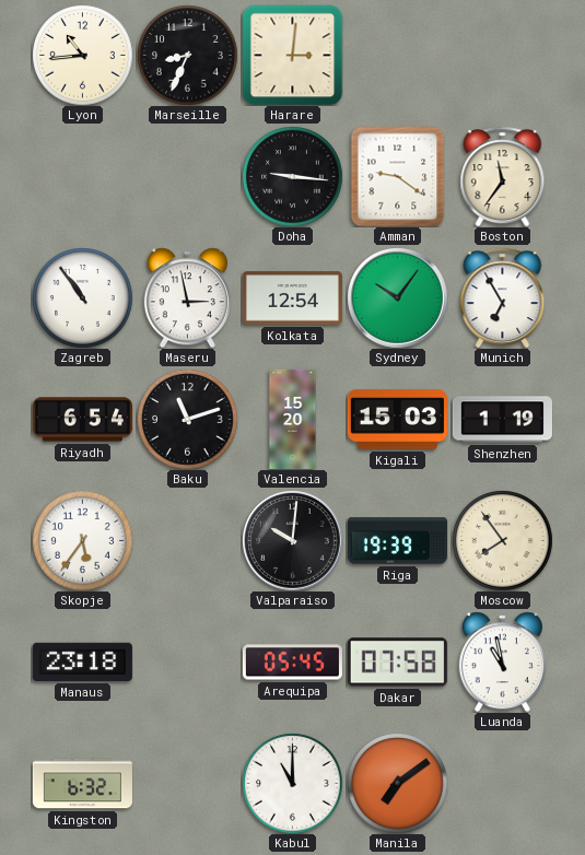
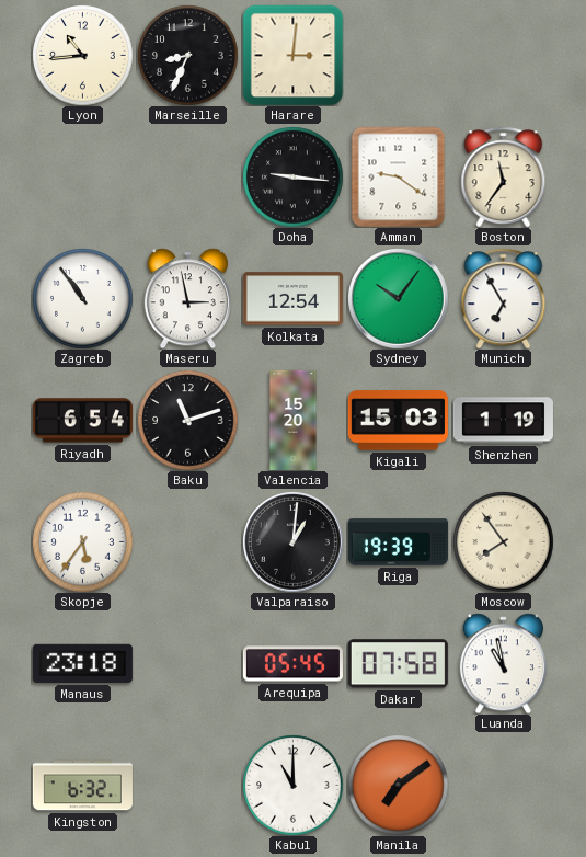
Valparaiso: 10:01 -> 1:01
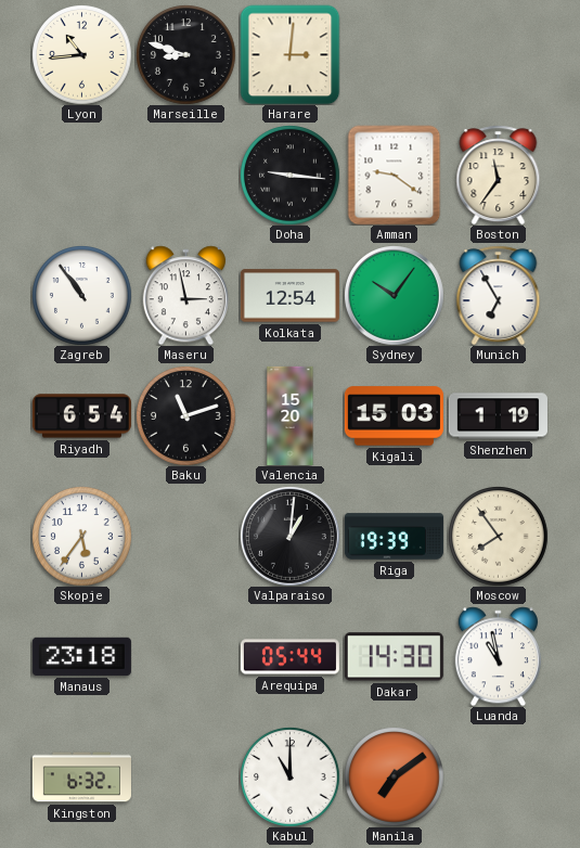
Marseille: 8:34 -> 8:48
Arequipa: 05:45 -> 05:44
Dakar: 07:58 -> 14:30
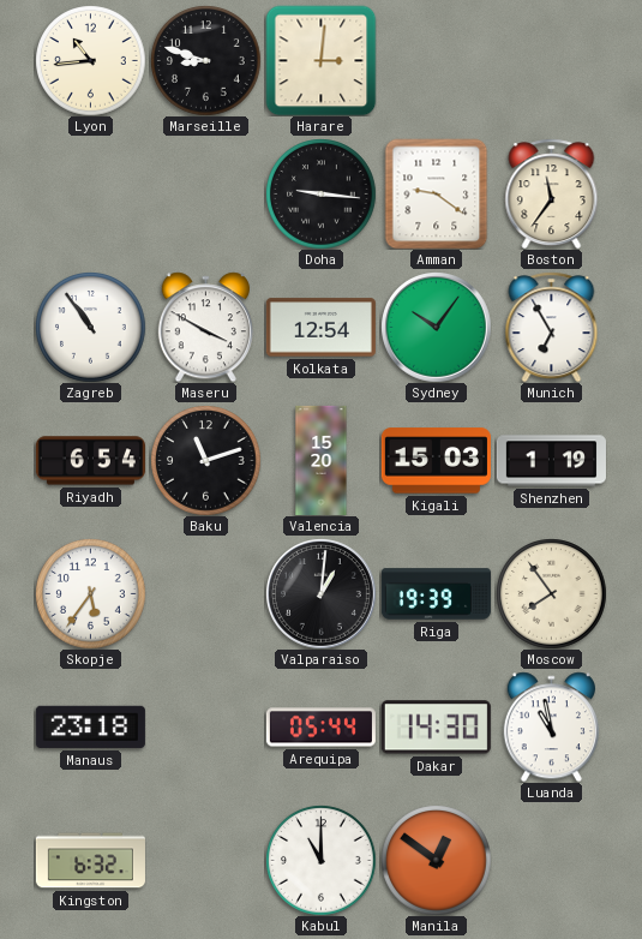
Maseru: 2:58 -> 3:50
Manila: 7:09 -> 12:51
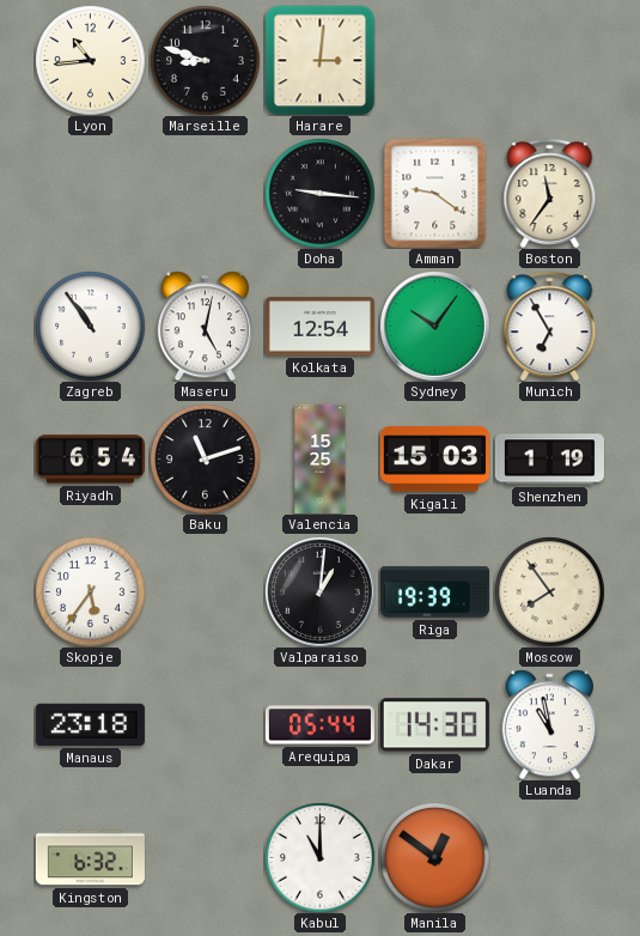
Maseru: 3:50 -> 5:02
Valencia: 15:20 -> 15:25
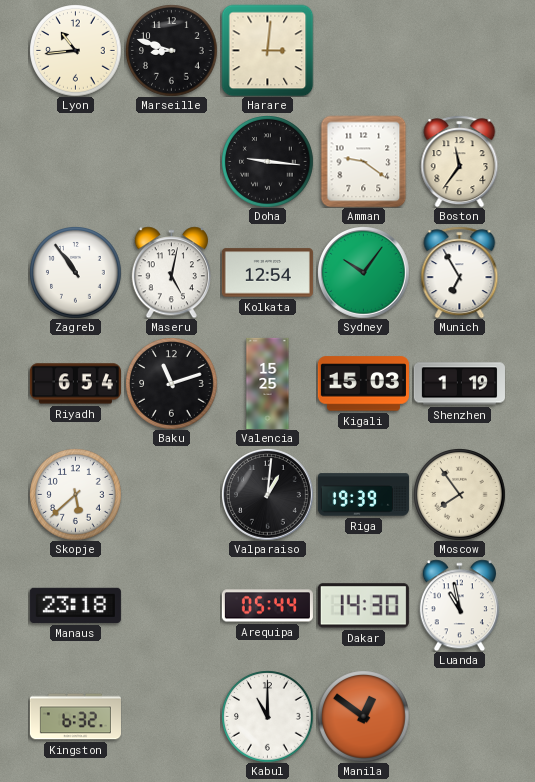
Skopje: 5:36 -> 5:38
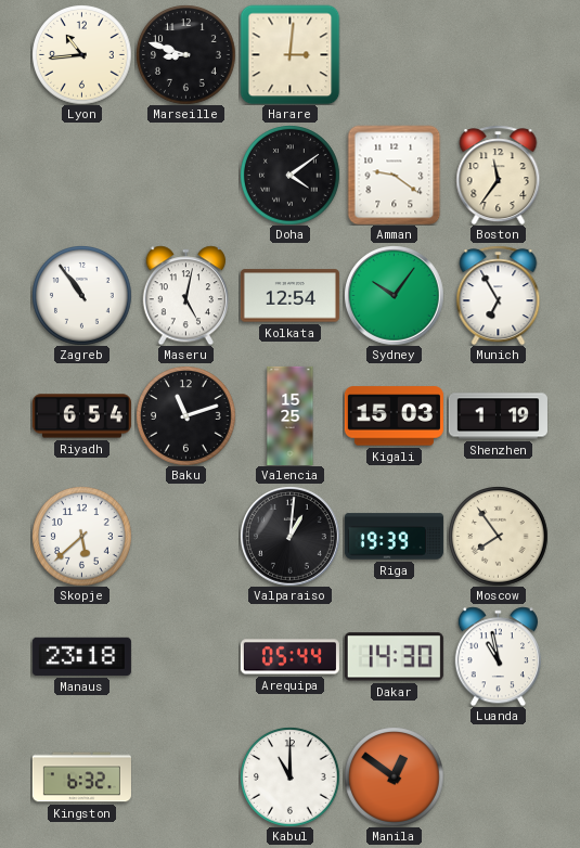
Doha: 9:16 -> 4:09
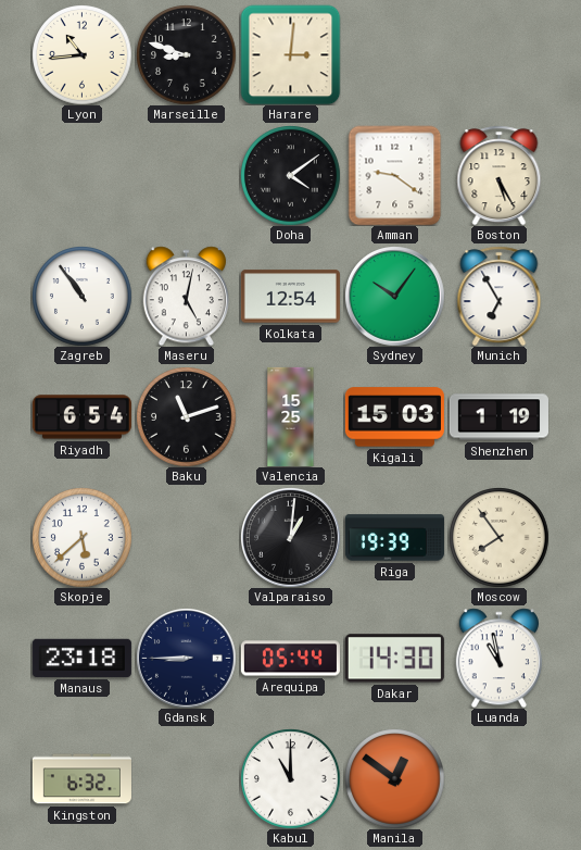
Boston: 11:36 -> 5:25
Gdansk: none -> 8:45
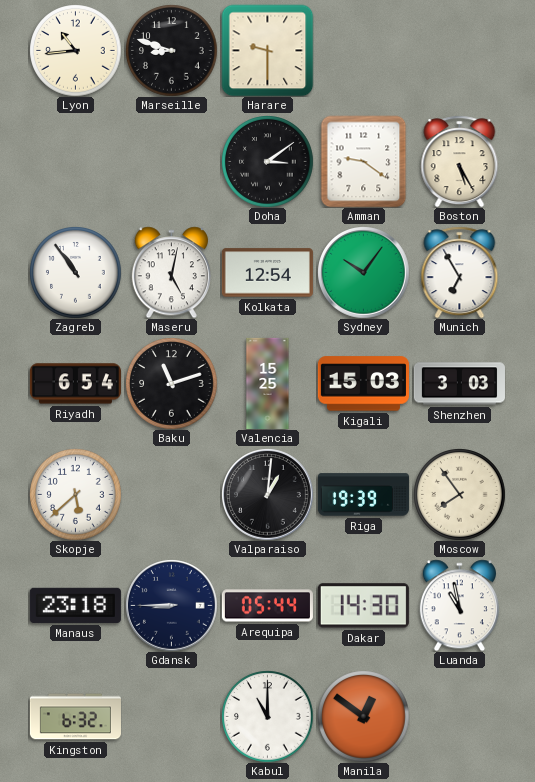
Harare: 3:01 -> 9:30
Doha: 4:09 -> 3:09
Shenzhen: 1:19 -> 3:03
